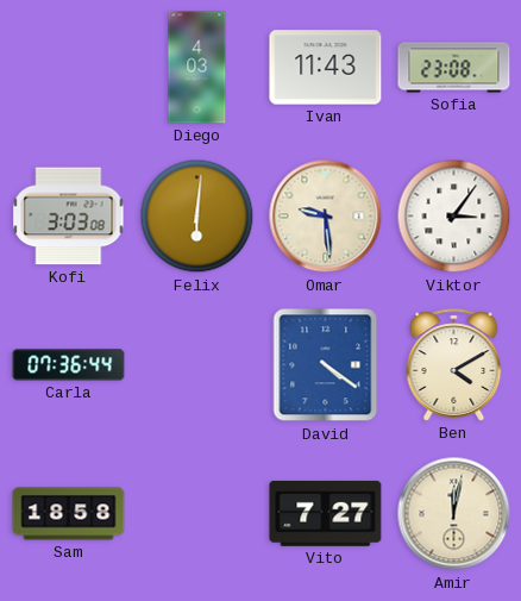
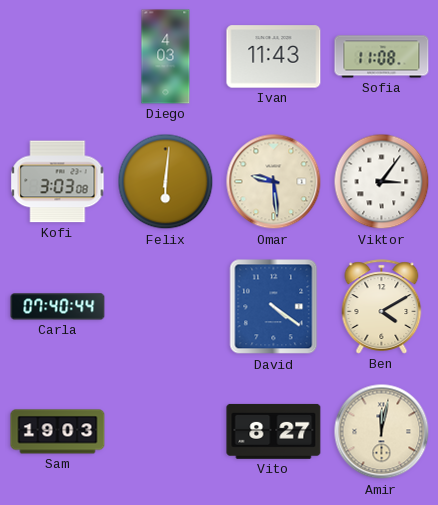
Sofia: 23:08 -> 11:08
Carla: 07:36 -> 07:40
Sam: 18:58 -> 19:03
Vito: 7:27 -> 8:27
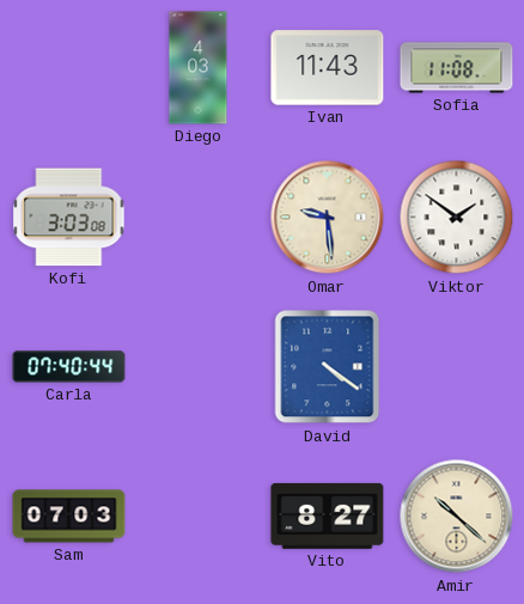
Felix: 6:01 -> none
Viktor: 3:06 -> 1:51
Ben: 4:10 -> none
Sam: 19:03 -> 07:03
Amir: 12:02 -> 10:22
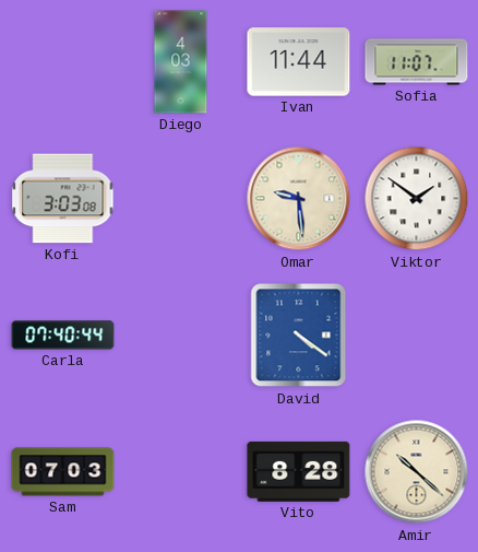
Ivan: 11:43 -> 11:44
Sofia: 11:08 -> 11:07
Vito: 8:27 -> 8:28
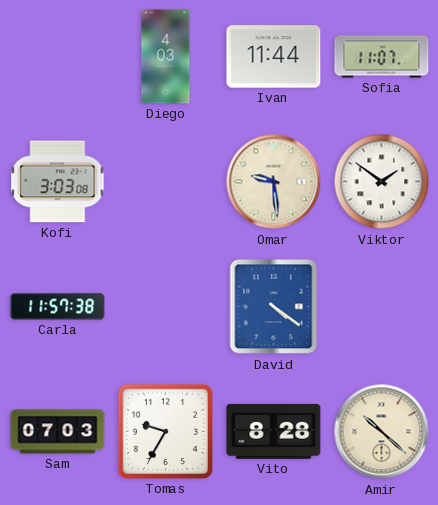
Carla: 07:40 -> 11:57
Tomas: none -> 9:35
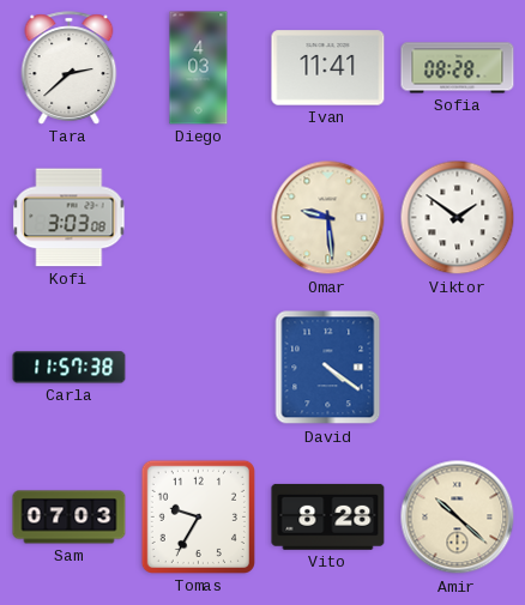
Tara: none -> 2:38
Ivan: 11:44 -> 11:41
Sofia: 11:07 -> 08:28
